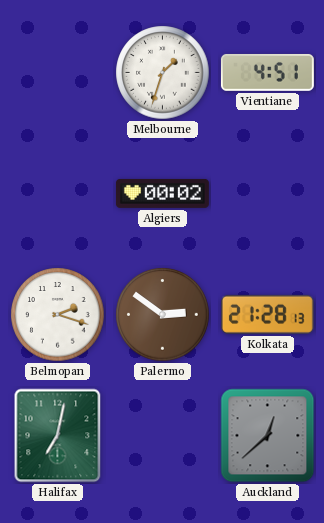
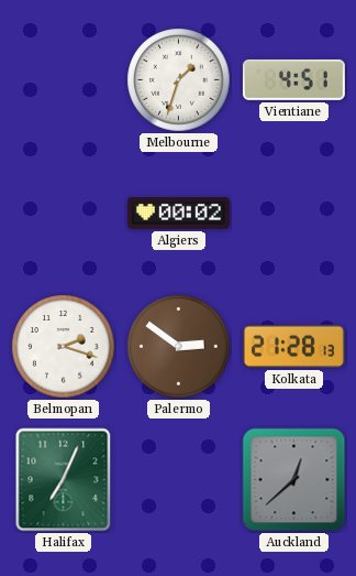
Halifax: 7:02 -> 7:04
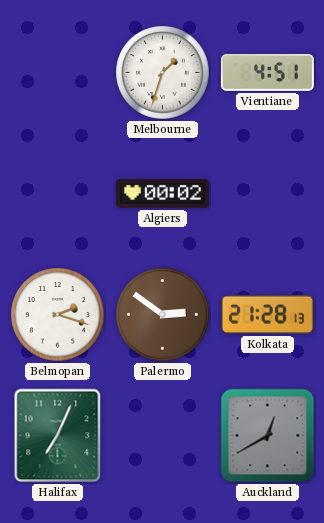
Auckland: 12:38 -> 12:40
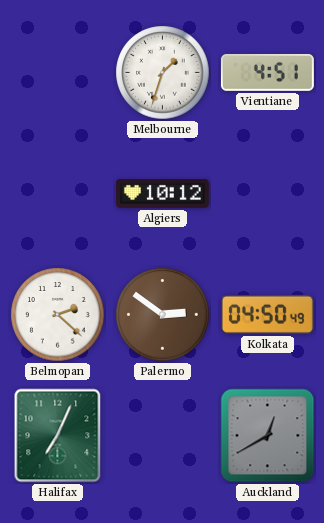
Algiers: 00:02 -> 10:12
Belmopan: 2:18 -> 2:22
Kolkata: 21:28 -> 04:50
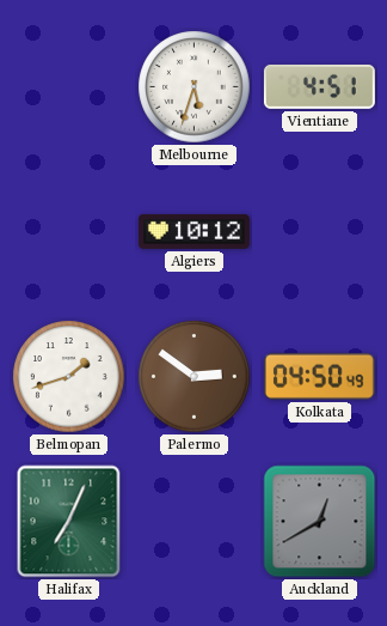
Melbourne: 1:33 -> 5:33
Belmopan: 2:22 -> 1:42
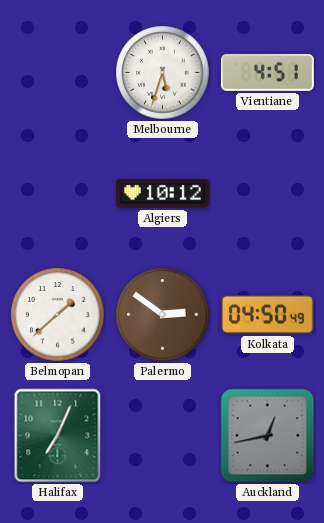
Belmopan: 1:42 -> 1:38
Auckland: 12:40 -> 12:43
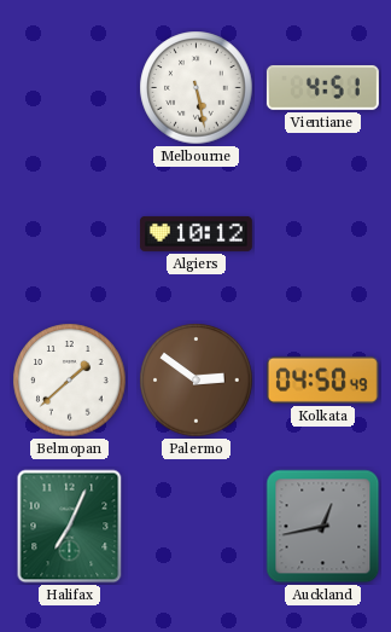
Melbourne: 5:33 -> 5:28
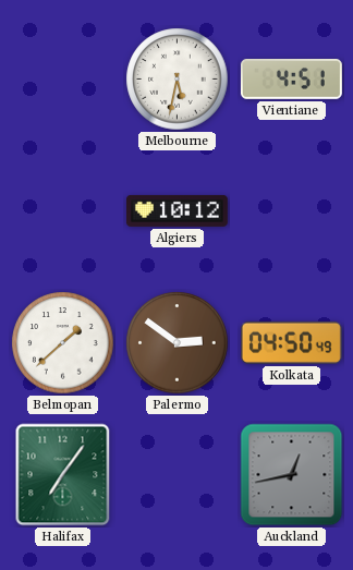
Melbourne: 5:28 -> 5:32
Halifax: 7:04 -> 7:06
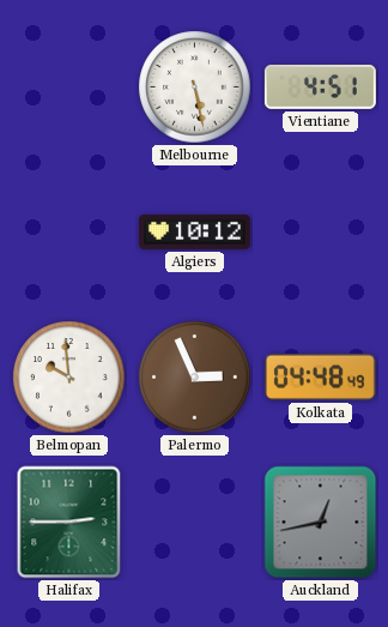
Melbourne: 5:32 -> 5:28
Belmopan: 1:38 -> 9:59
Palermo: 2:51 -> 2:56
Kolkata: 04:50 -> 04:48
Halifax: 7:06 -> 2:45
